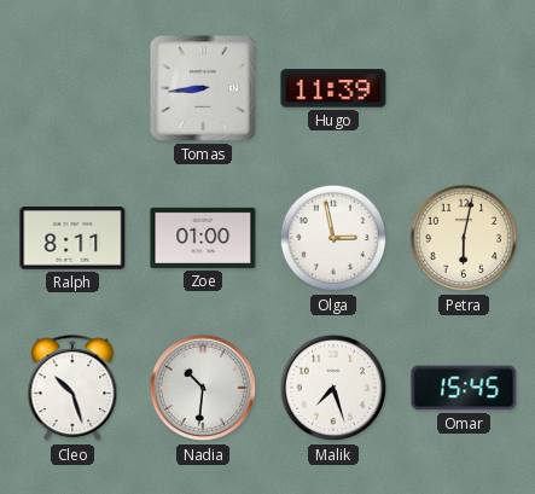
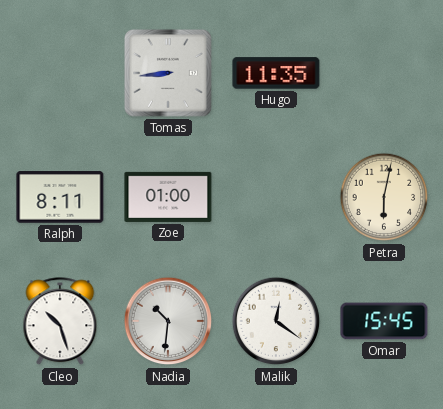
Hugo: 11:39 -> 11:35
Olga: 2:58 -> none
Malik: 7:27 -> 12:21
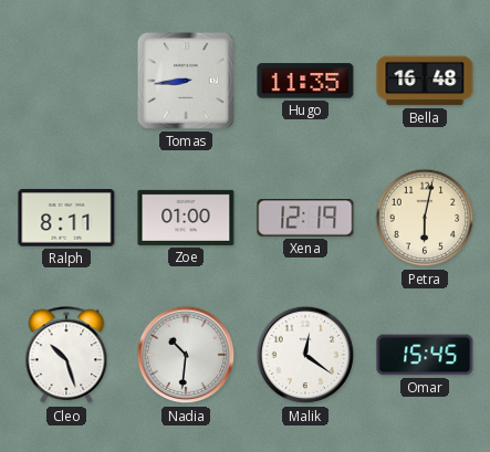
Bella: none -> 16:48
Xena: none -> 12:19
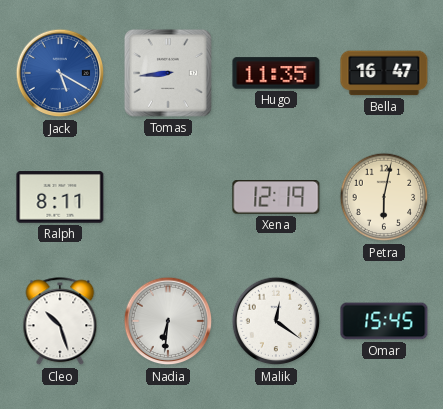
Jack: none -> 5:20
Bella: 16:48 -> 16:47
Zoe: 01:00 -> none
Nadia: 10:31 -> 6:31
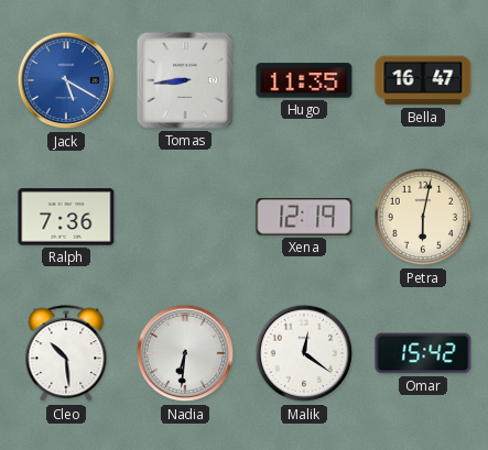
Ralph: 8:11 -> 7:36
Cleo: 10:27 -> 10:29
Omar: 15:45 -> 15:42
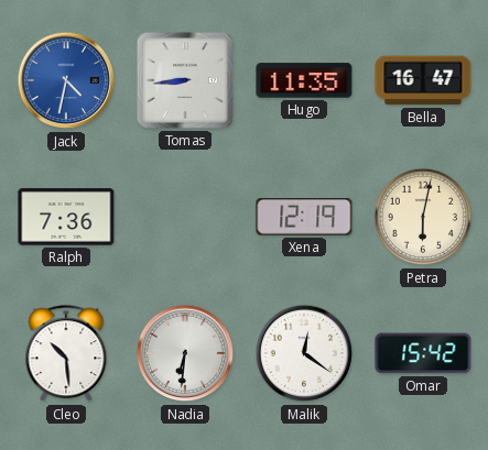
Jack: 5:20 -> 4:32
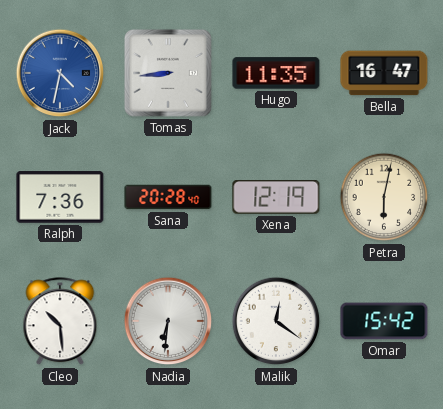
Sana: none -> 20:28
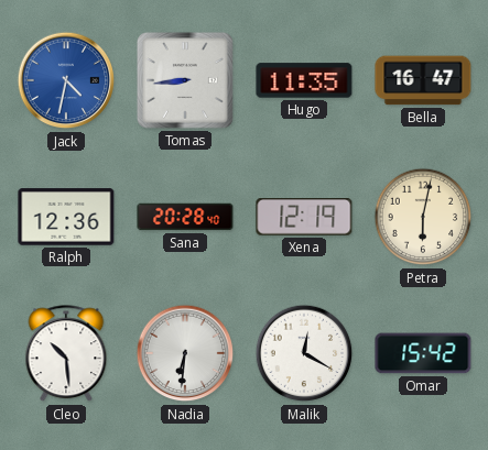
Ralph: 7:36 -> 12:36
Malik: 12:21 -> 12:20
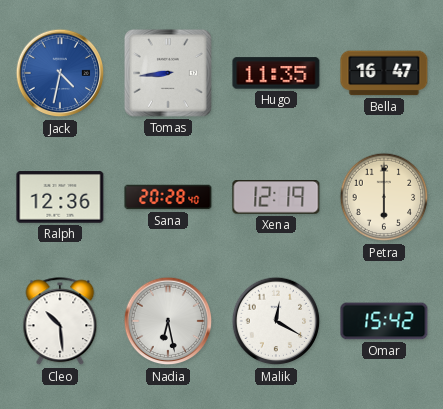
Petra: 6:02 -> 6:00
Nadia: 6:31 -> 6:28
